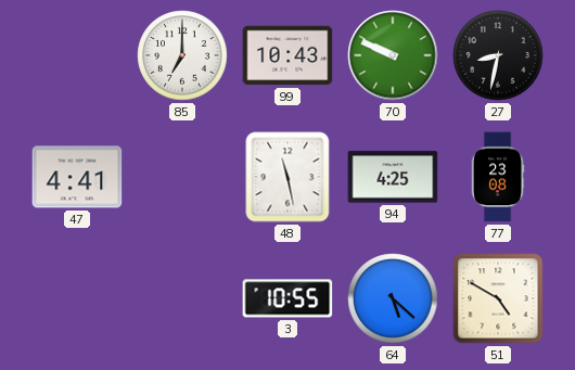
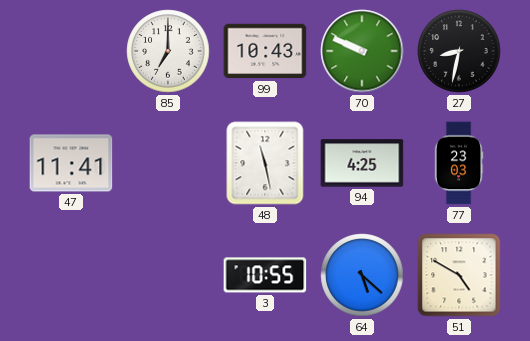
47: 4:41 -> 11:41
77: 23:08 -> 23:03
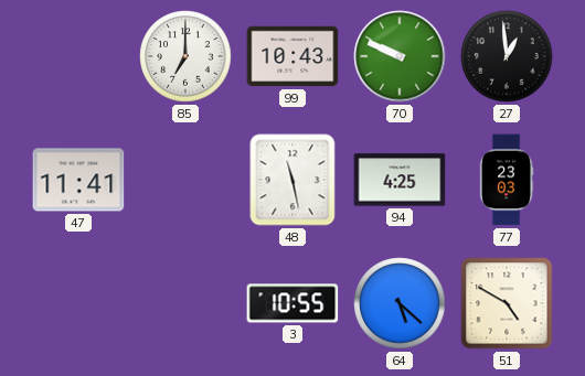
27: 8:32 -> 12:59
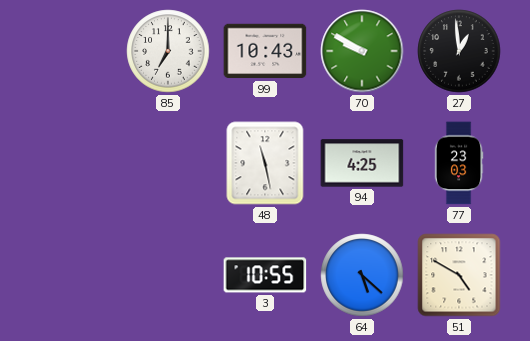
70: 9:49 -> 9:50
47: 11:41 -> none
